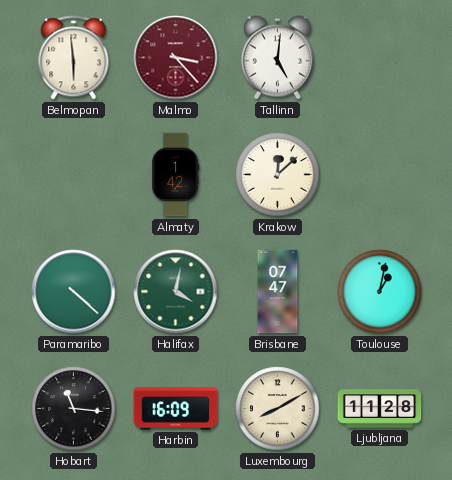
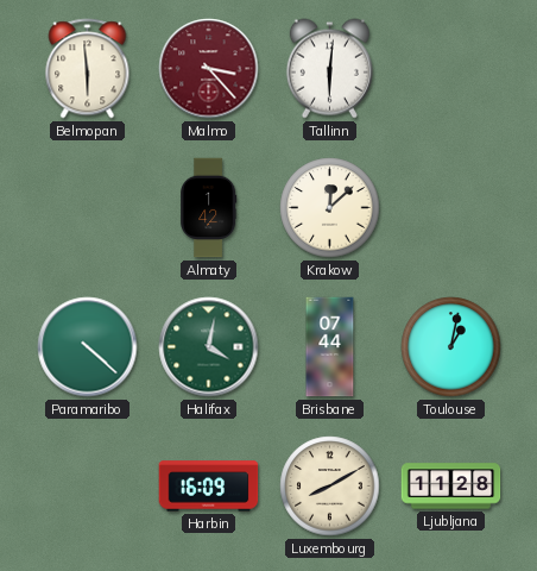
Tallinn: 5:01 -> 6:01
Brisbane: 07:47 -> 07:44
Hobart: 11:16 -> none
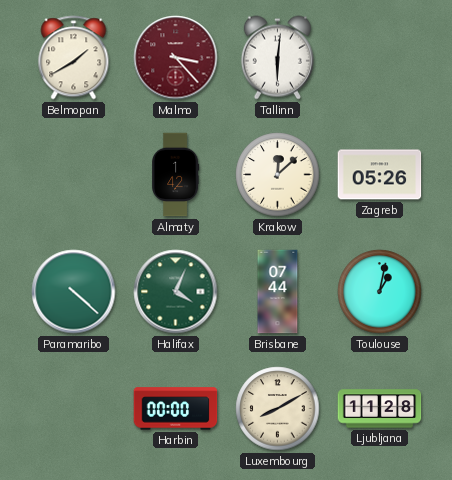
Belmopan: 5:59 -> 1:40
Zagreb: none -> 05:26
Halifax: 4:02 -> 4:04
Harbin: 16:09 -> 00:00
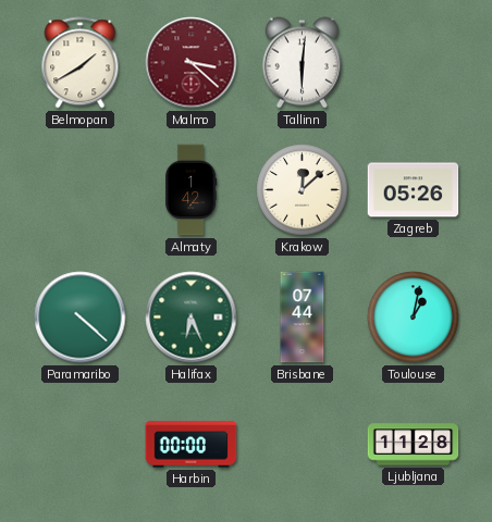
Malmo: 3:23 -> 3:22
Halifax: 4:04 -> 6:26
Luxembourg: 8:10 -> none
